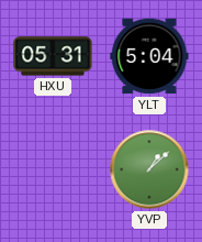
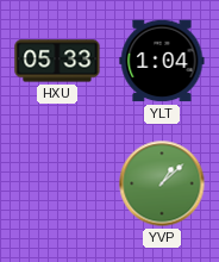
HXU: 05:31 -> 05:33
YLT: 5:04 -> 1:04
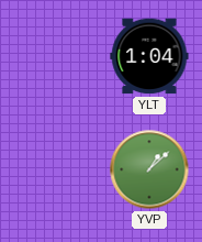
HXU: 05:33 -> none
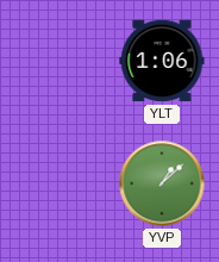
YLT: 1:04 -> 1:06
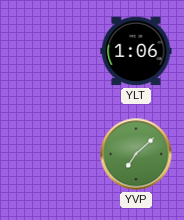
YVP: 1:08 -> 7:08
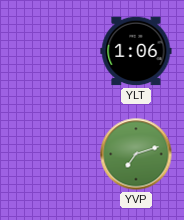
YVP: 7:08 -> 7:12
